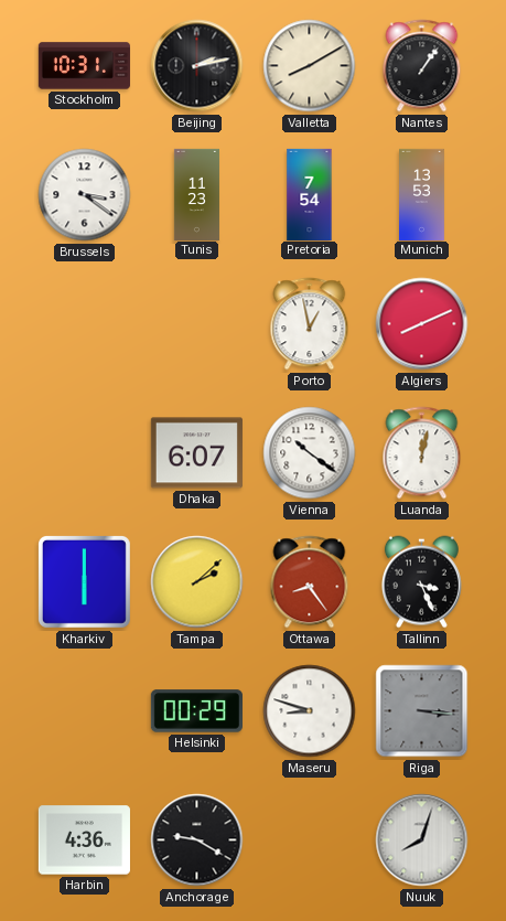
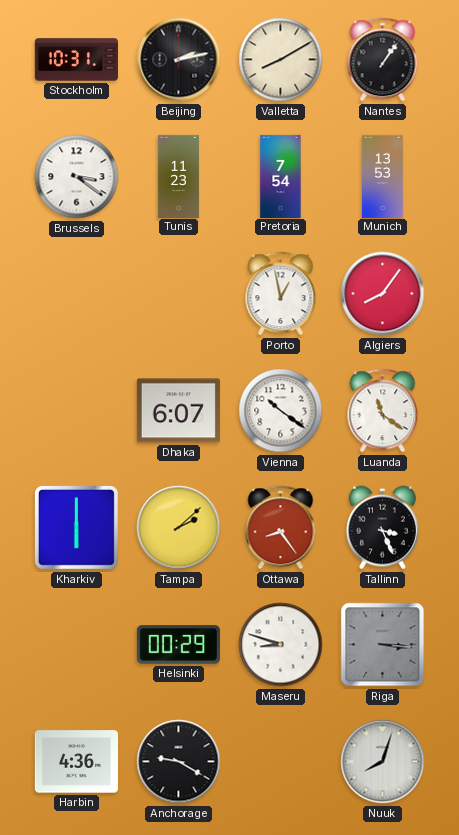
Algiers: 8:11 -> 8:06
Luanda: 12:02 -> 11:21
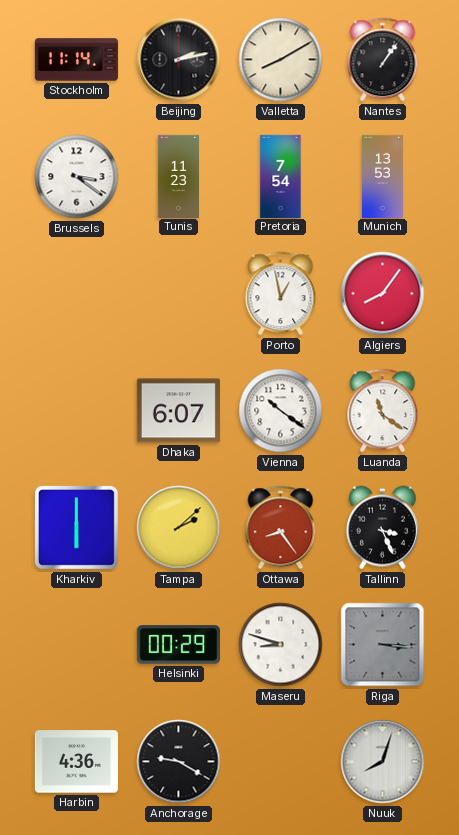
Stockholm: 10:31 -> 11:14
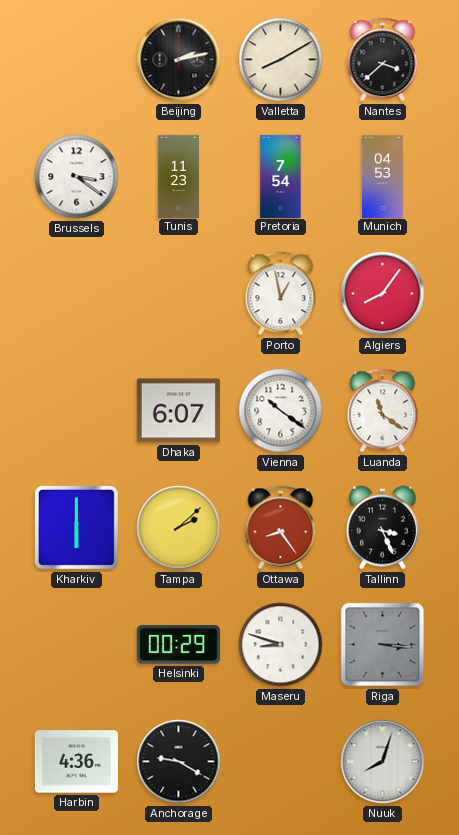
Stockholm: 11:14 -> none
Nantes: 1:06 -> 3:38
Munich: 13:53 -> 04:53
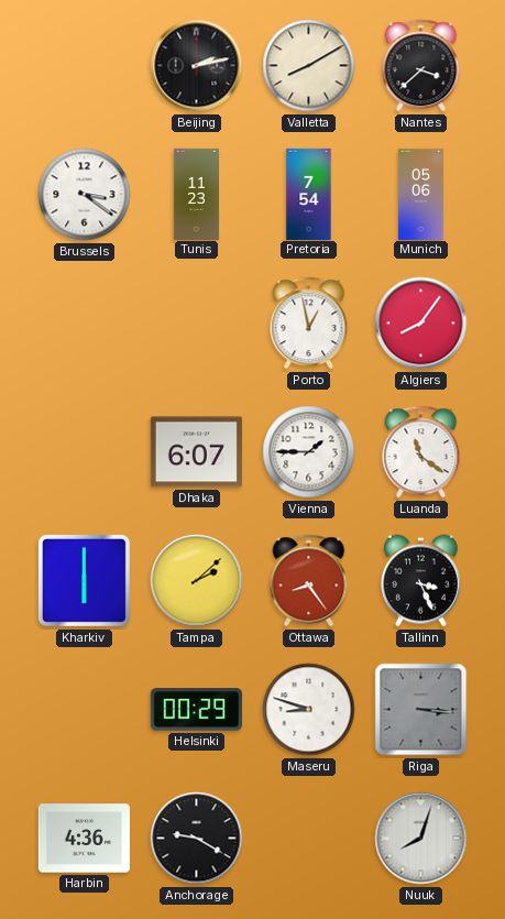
Munich: 04:53 -> 05:06
Vienna: 10:21 -> 1:45
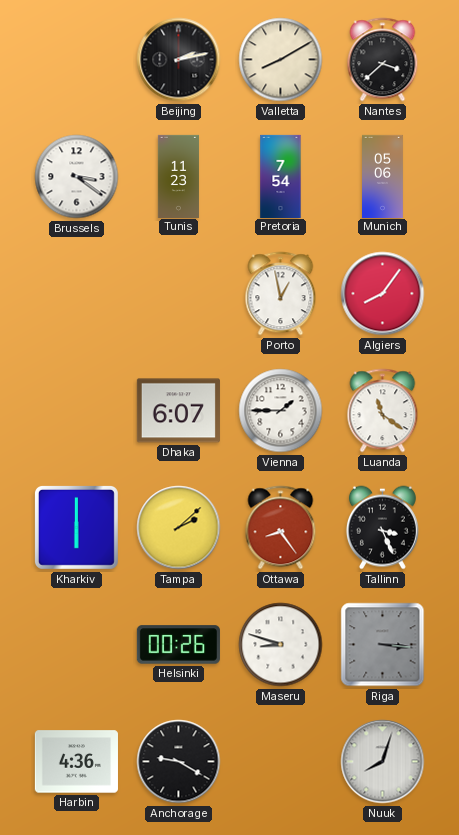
Helsinki: 00:29 -> 00:26
